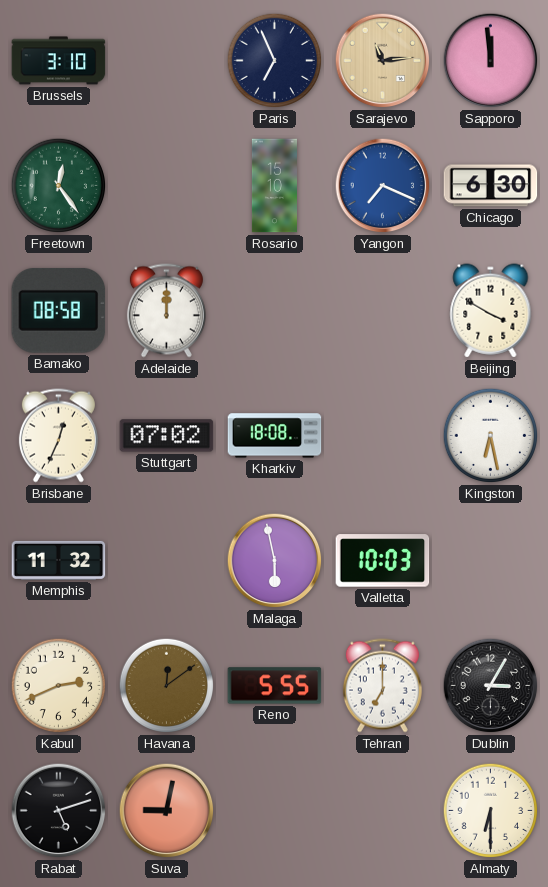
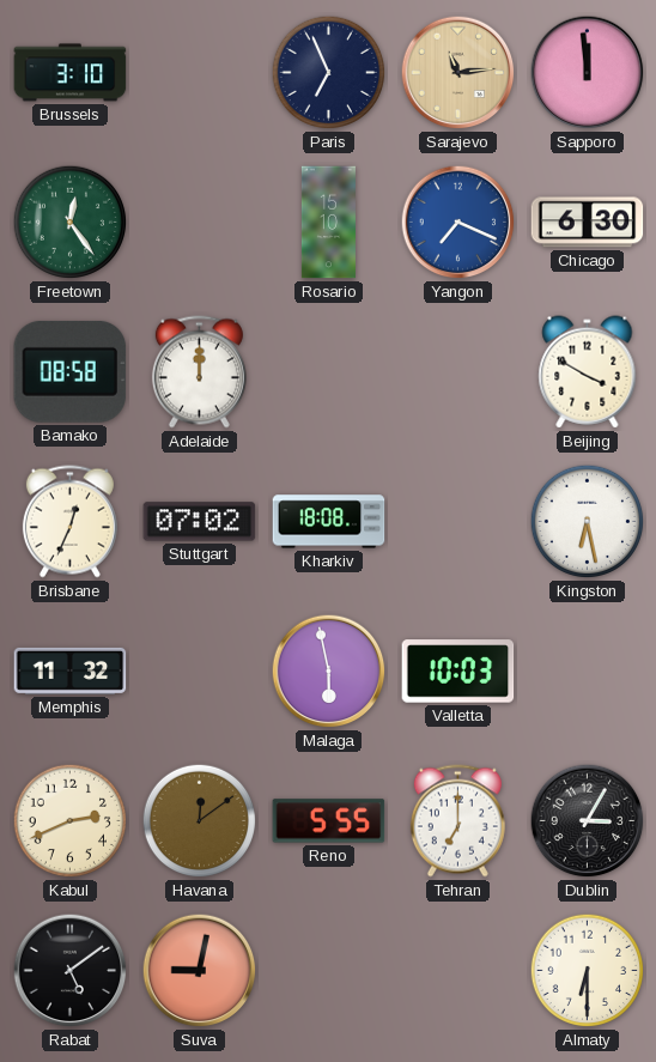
Rabat: 5:12 -> 5:09
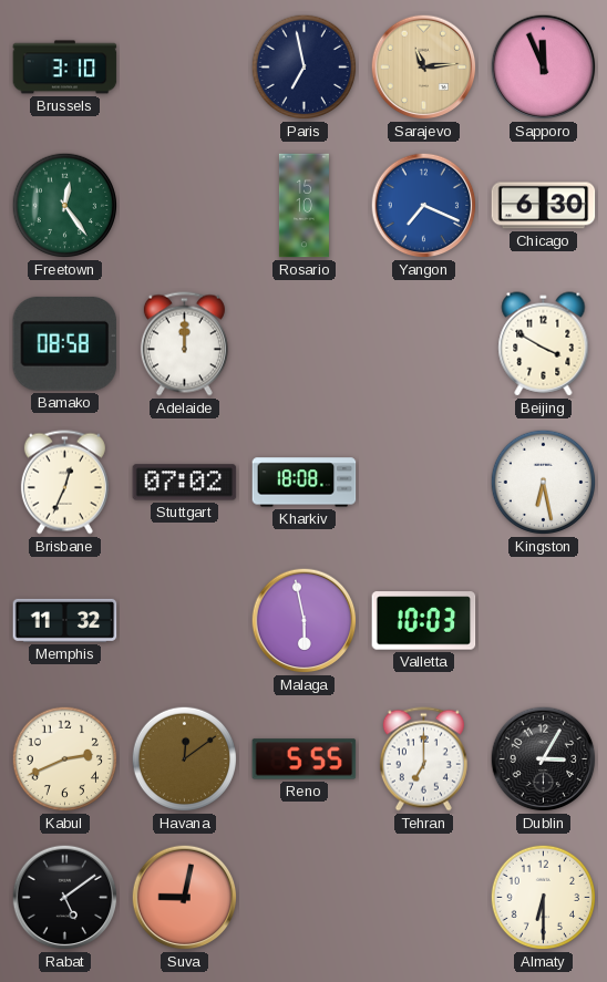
Paris: 6:56 -> 6:58
Sapporo: 11:59 -> 11:56
